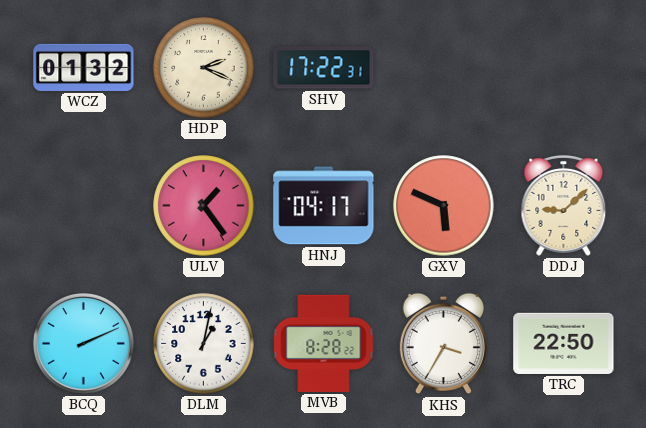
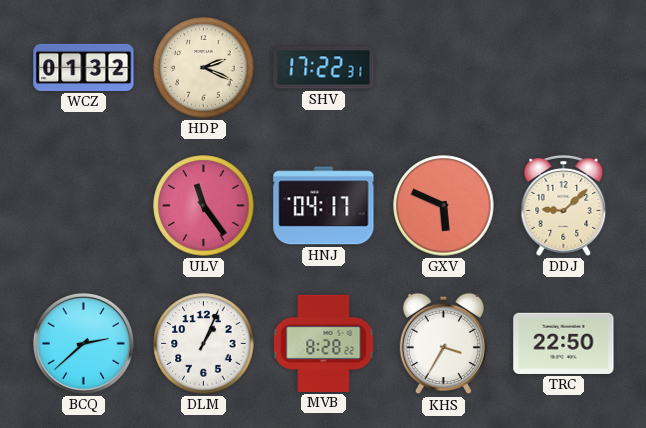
ULV: 1:24 -> 11:24
BCQ: 2:11 -> 2:38
DLM: 1:02 -> 1:04
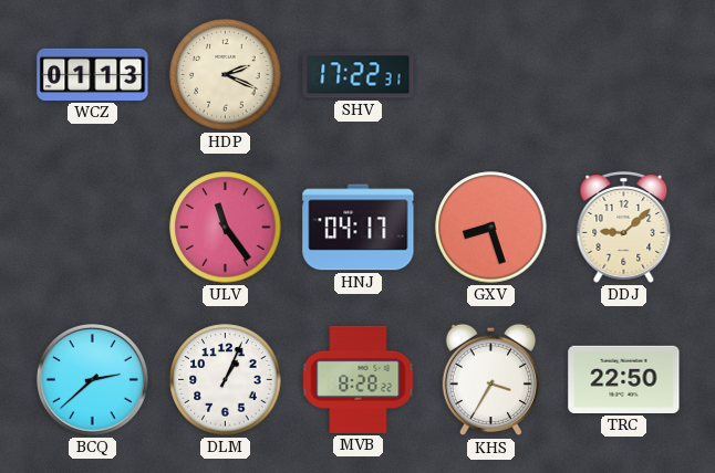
WCZ: 01:32 -> 01:13
GXV: 5:49 -> 8:27
